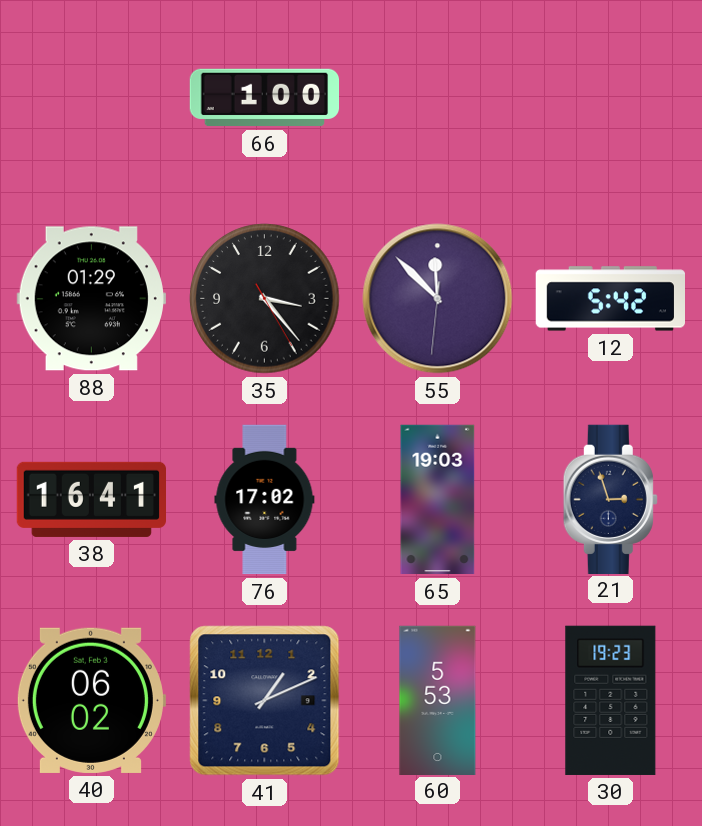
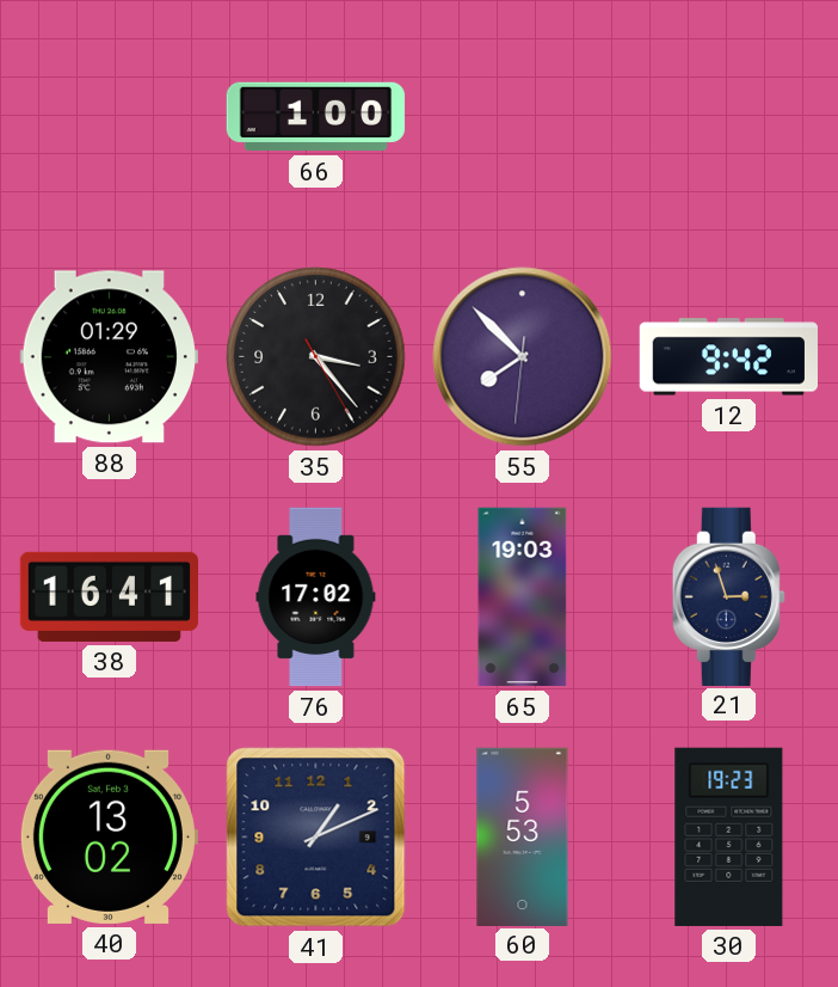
55: 11:52 -> 7:52
12: 5:42 -> 9:42
40: 06:02 -> 13:02
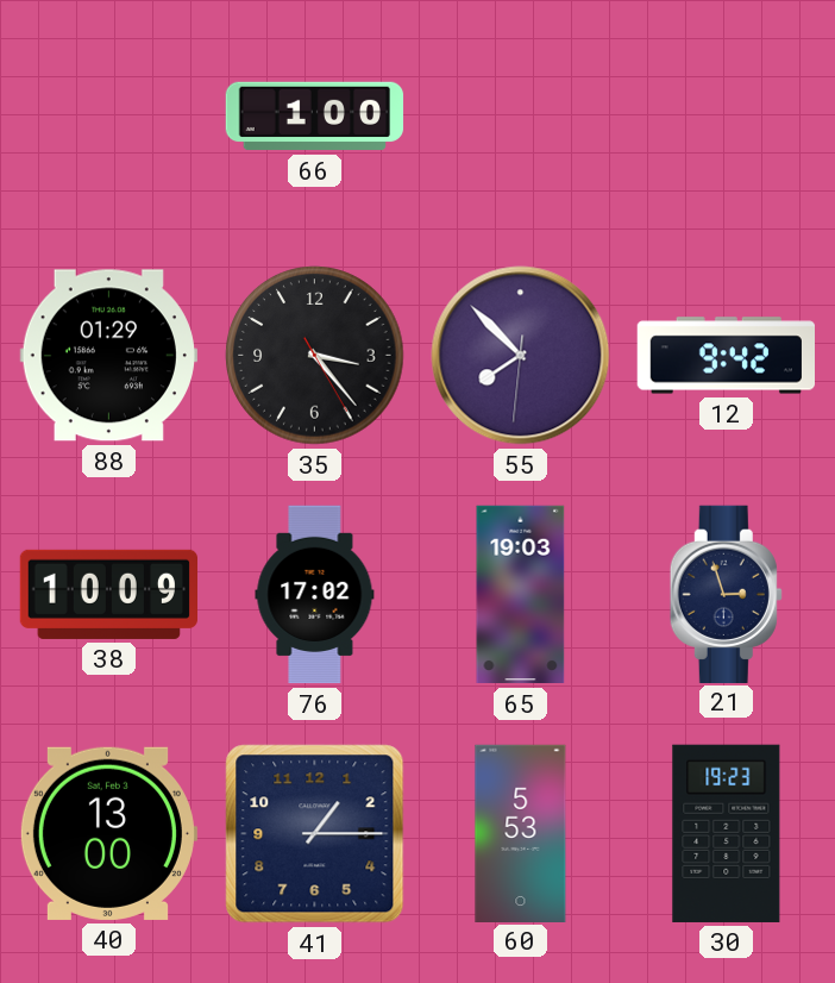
38: 16:41 -> 10:09
40: 13:02 -> 13:00
41: 1:11 -> 1:15
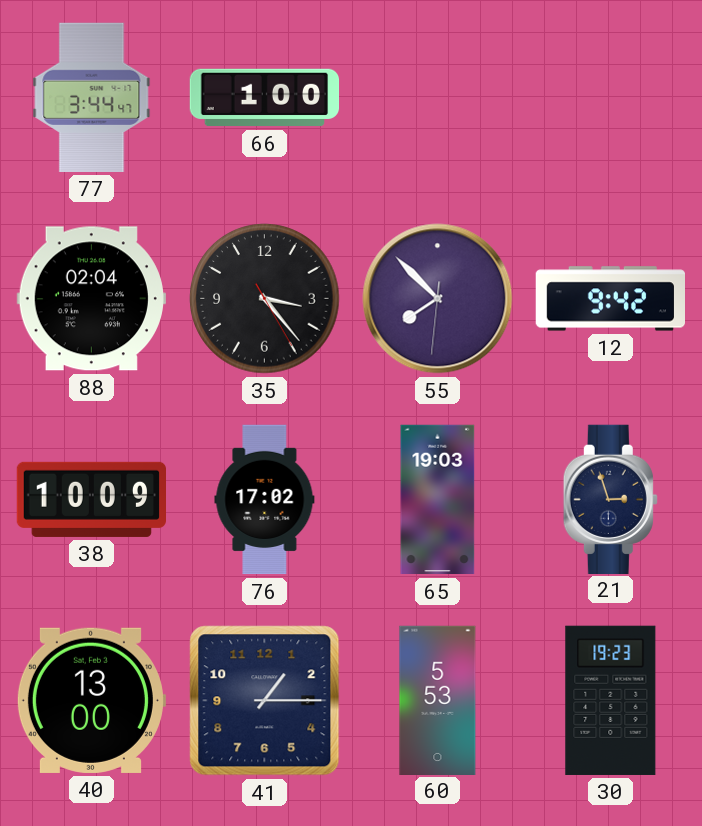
77: none -> 3:44
88: 01:29 -> 02:04
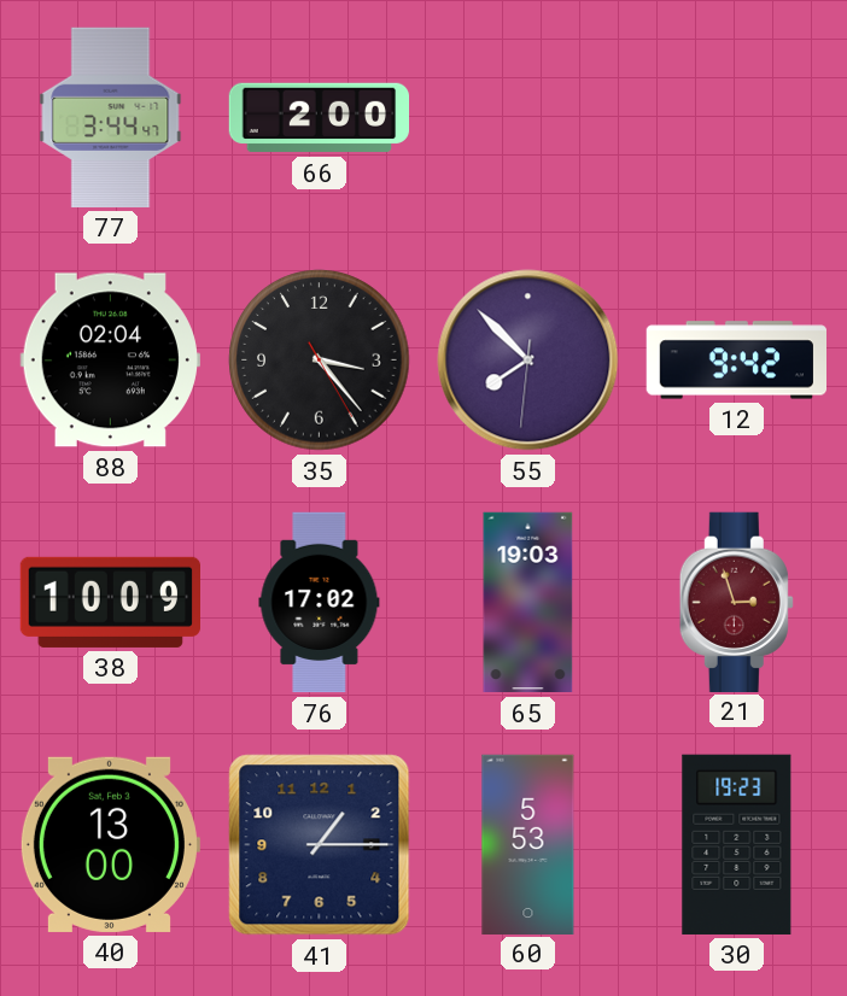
66: 1:00 -> 2:00
21 dial: navy -> burgundy
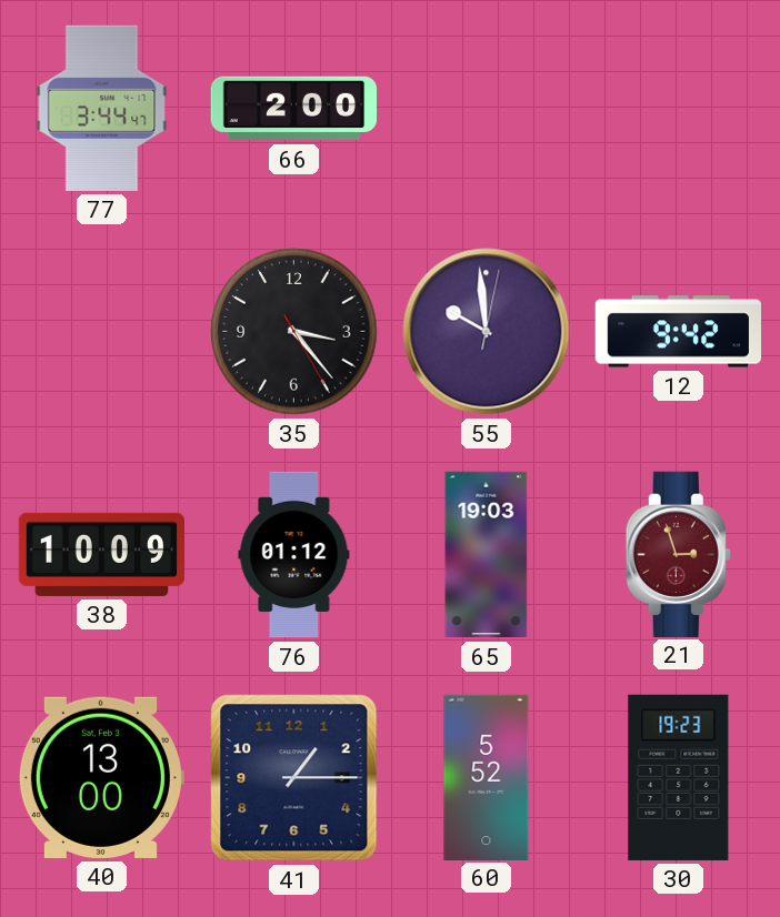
88: 02:04 -> none
55: 7:52 -> 9:59
76: 17:02 -> 01:12
60: 5:53 -> 5:52
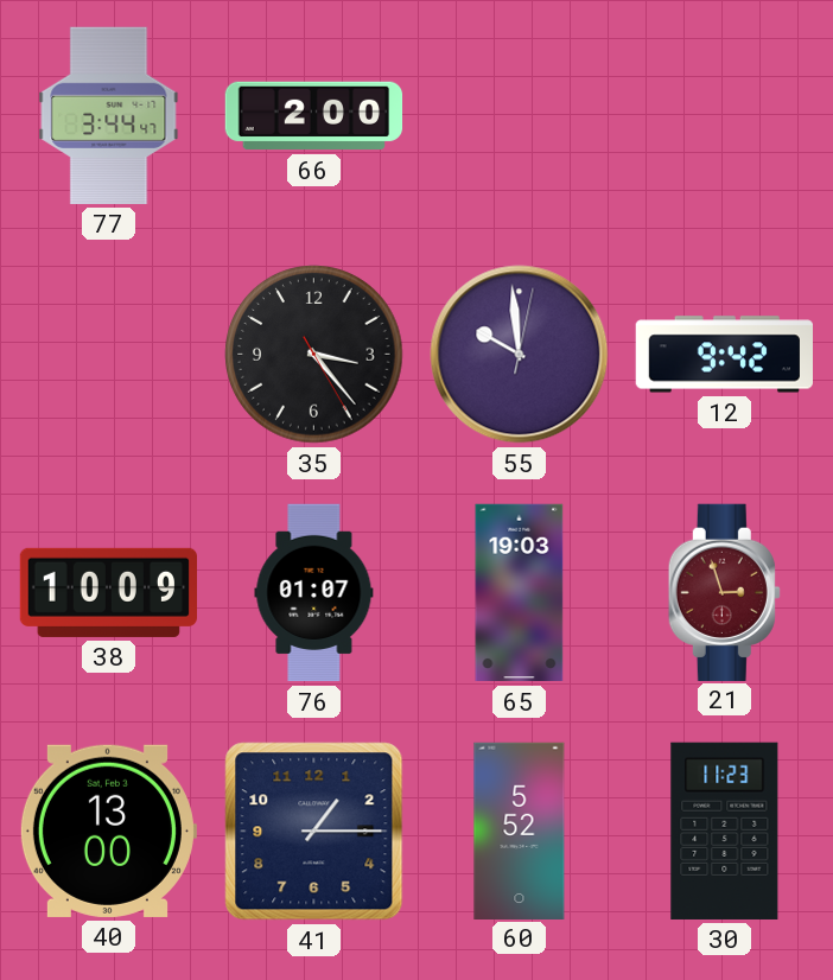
76: 01:12 -> 01:07
30: 19:23 -> 11:23
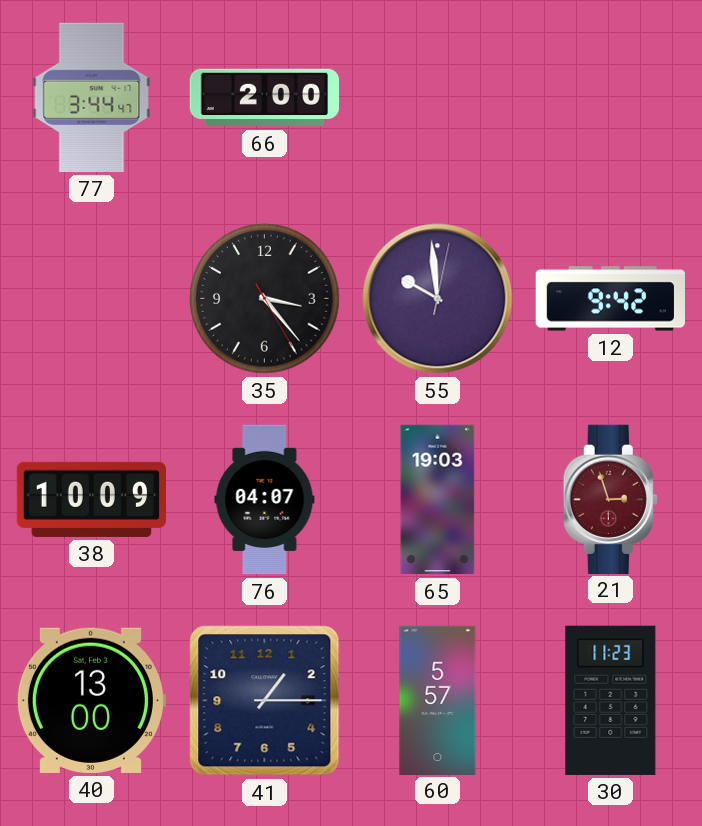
76: 01:07 -> 04:07
60: 5:52 -> 5:57
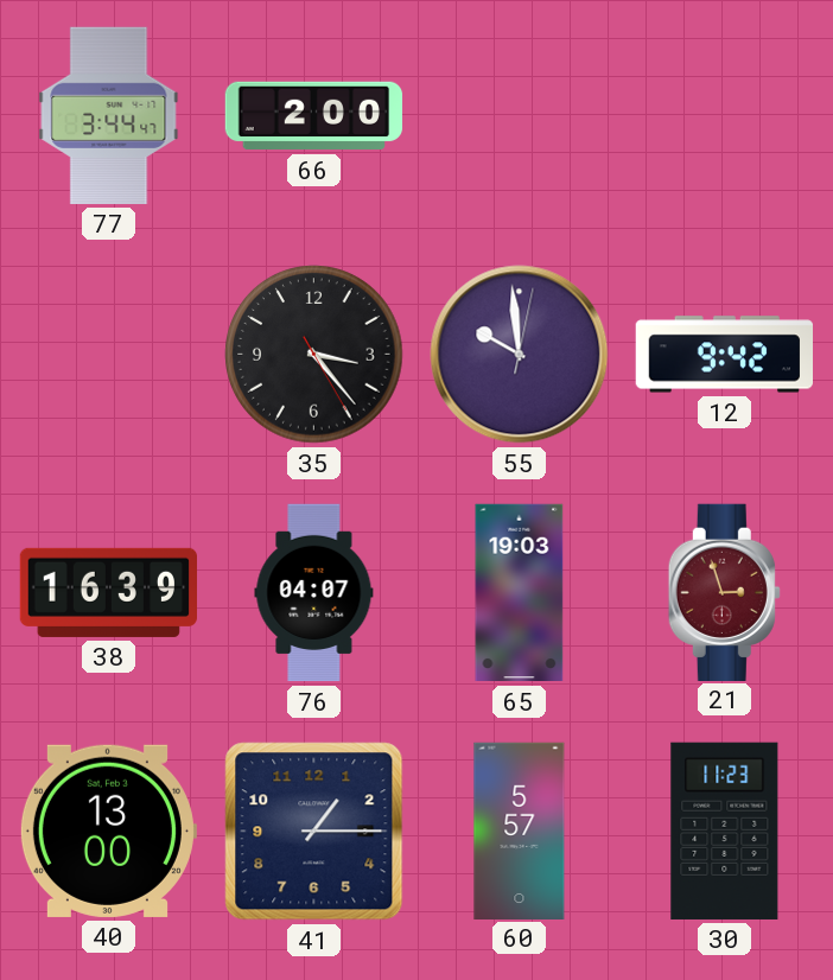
38: 10:09 -> 16:39
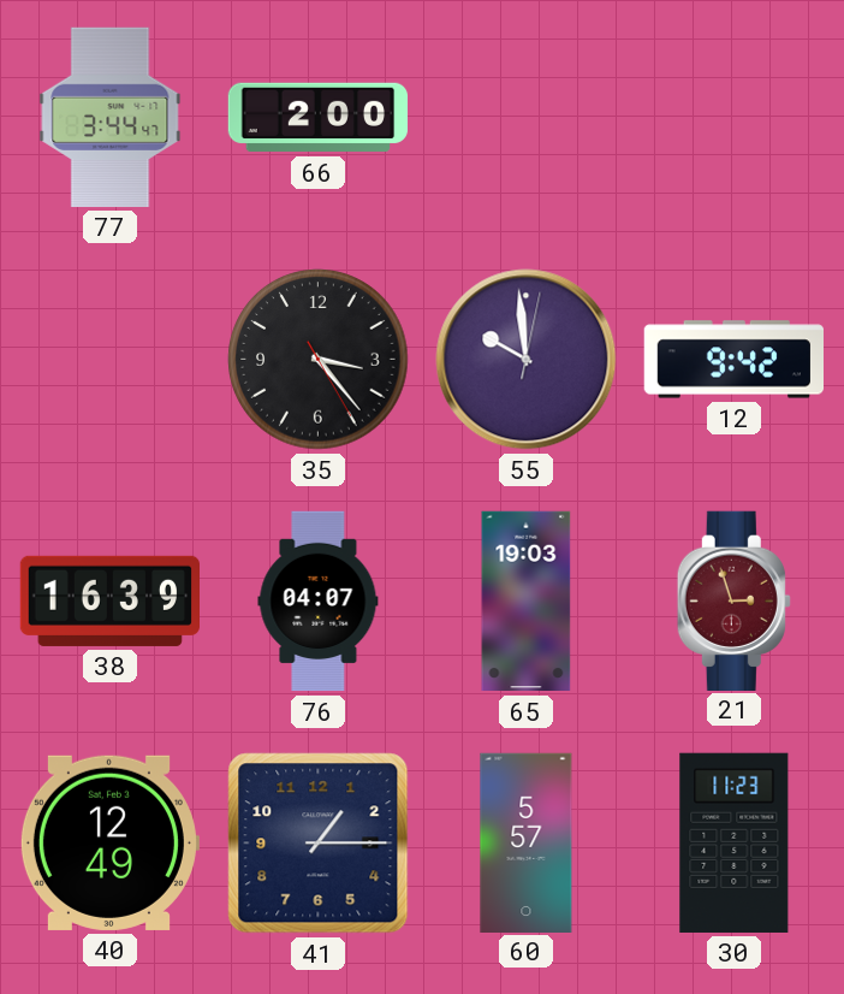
40: 13:00 -> 12:49
